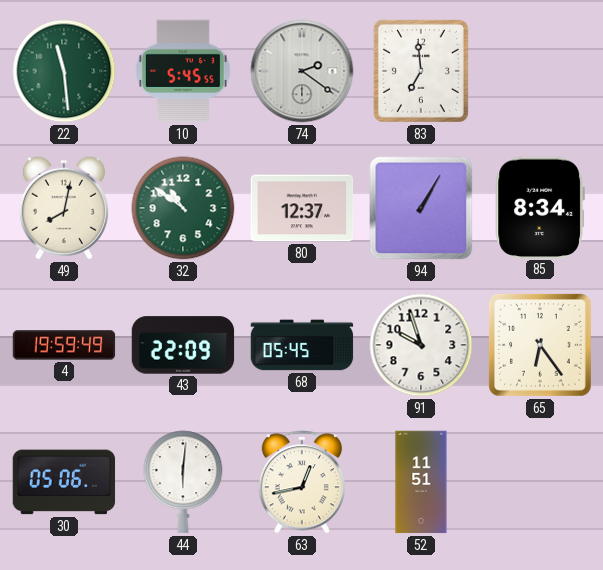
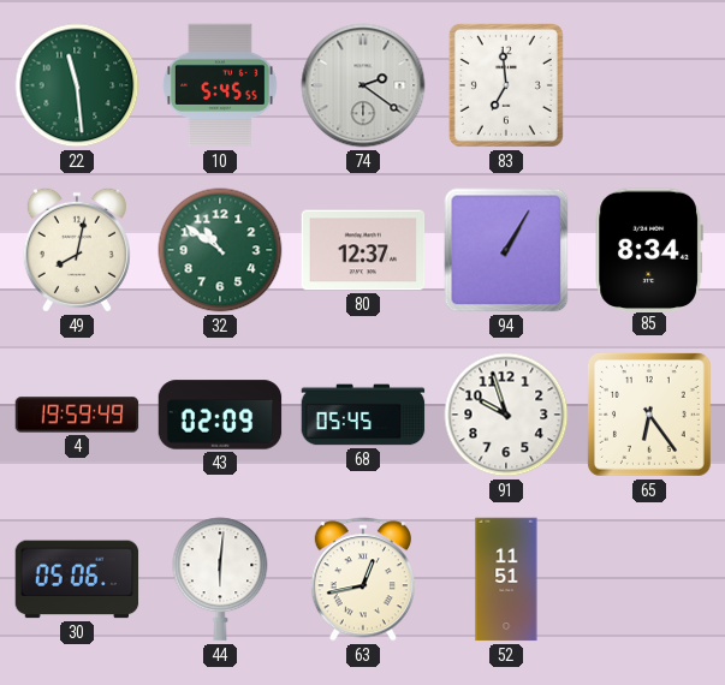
43: 22:09 -> 02:09
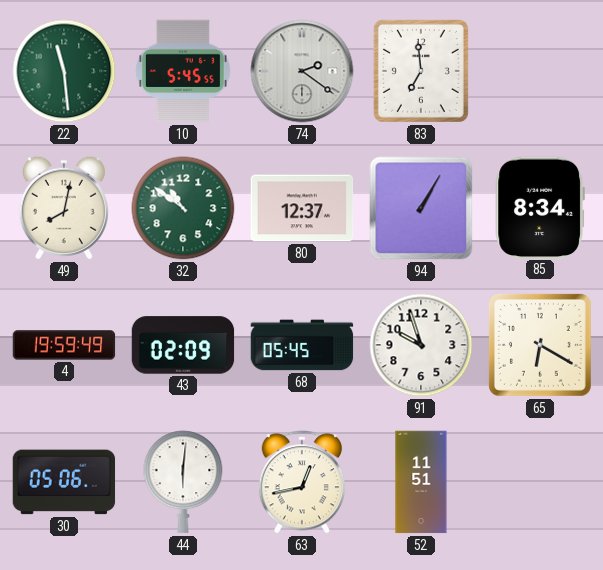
65: 6:24 -> 6:20
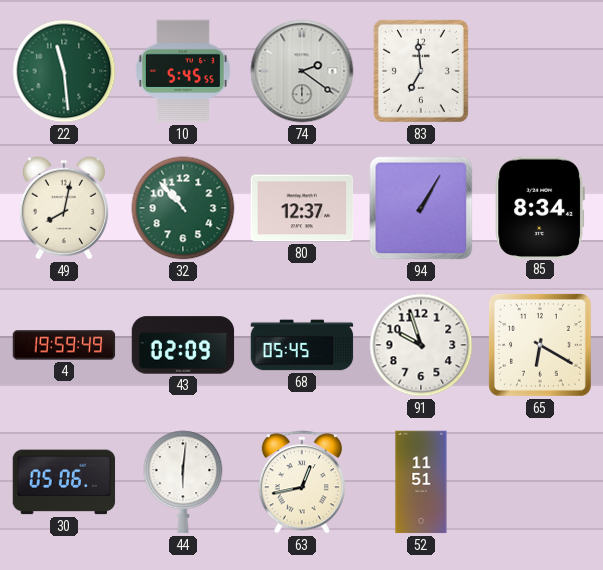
32: 10:51 -> 10:53
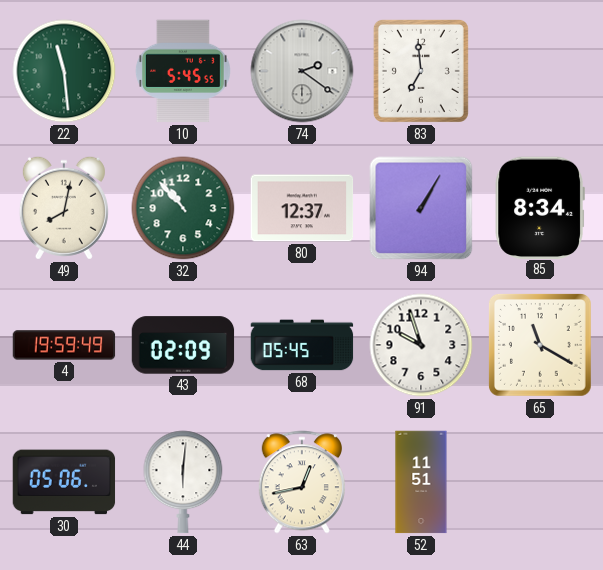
65: 6:20 -> 11:20
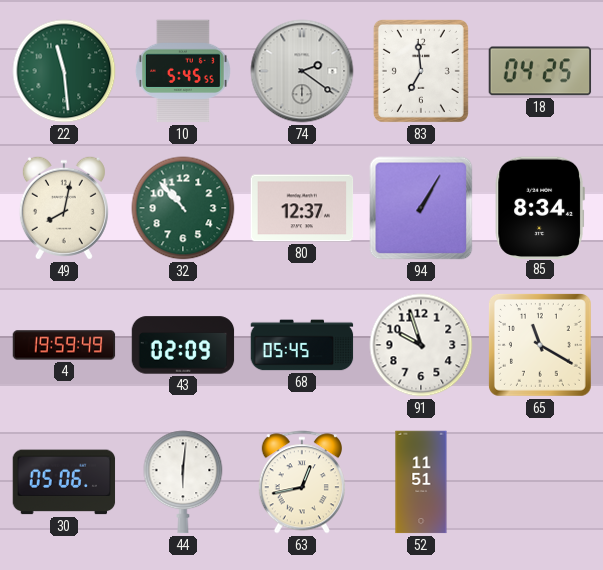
18: none -> 04:25
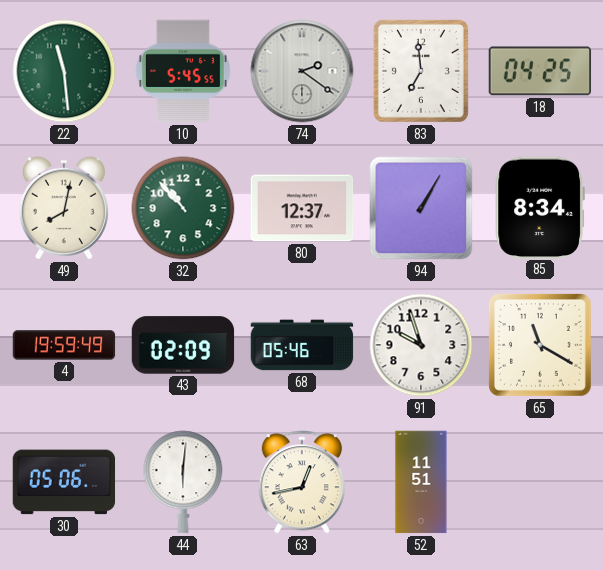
68: 05:45 -> 05:46
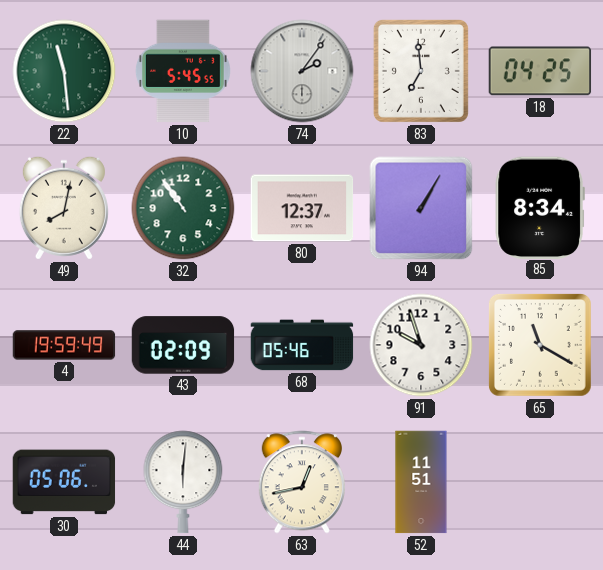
74: 2:21 -> 2:06
32: 10:53 -> 10:54
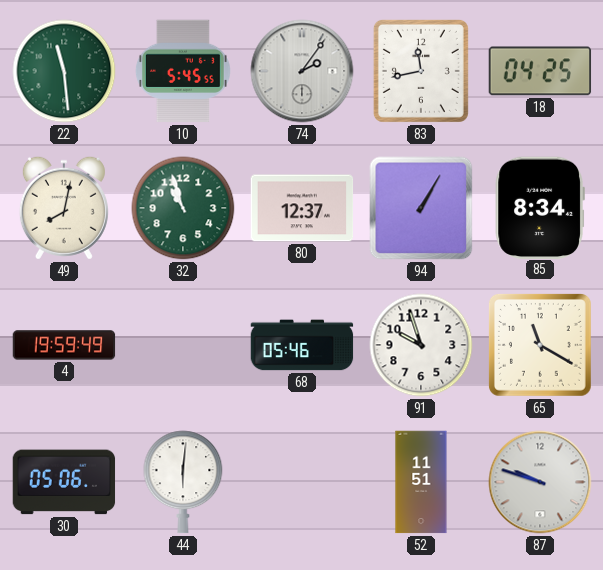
83: 6:59 -> 11:43
32: 10:54 -> 10:57
43: 02:09 -> none
63: 12:43 -> none
87: none -> 9:48
